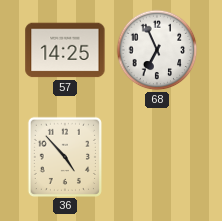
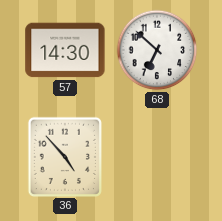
57: 14:25 -> 14:30
68: 6:56 -> 6:52
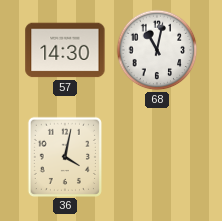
68: 6:52 -> 11:02
36: 4:53 -> 4:02
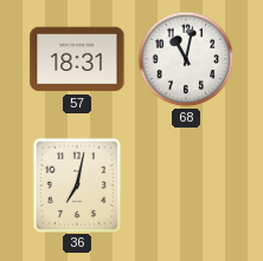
57: 14:30 -> 18:31
36: 4:02 -> 7:02
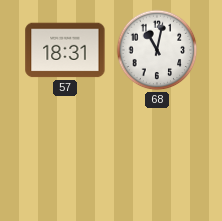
36: 7:02 -> none
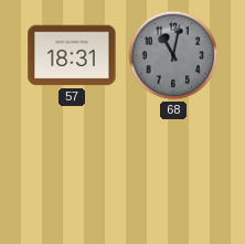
68 dial: white -> grey
